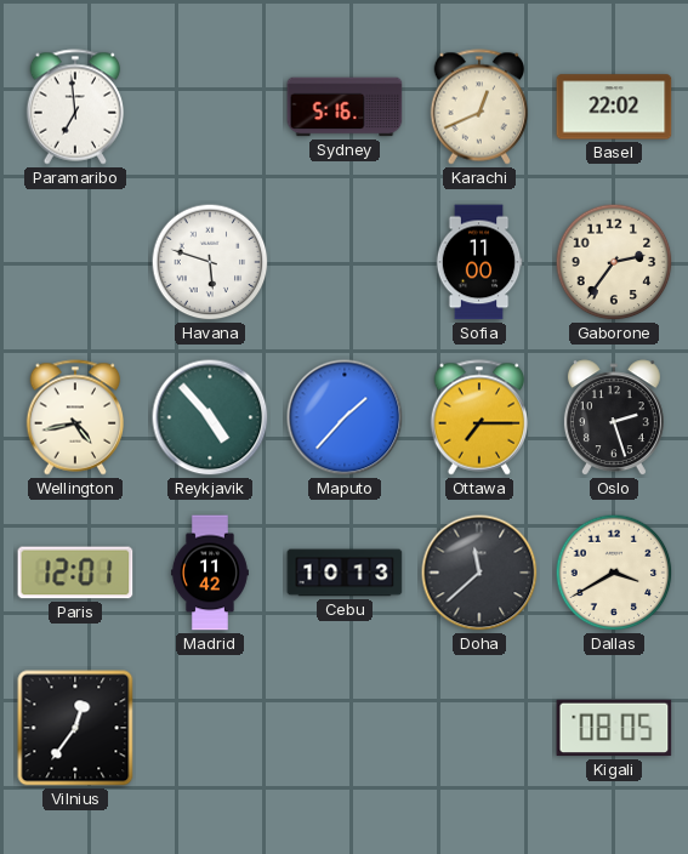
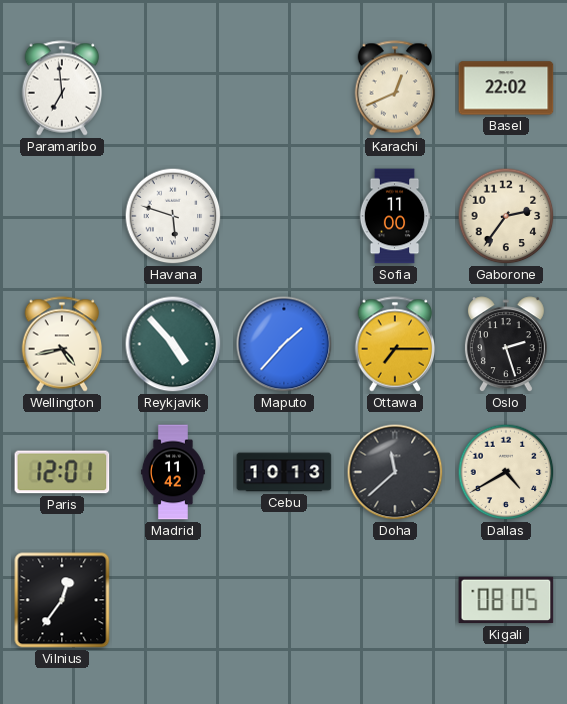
Sydney: 5:16 -> none
Dallas: 3:40 -> 4:40
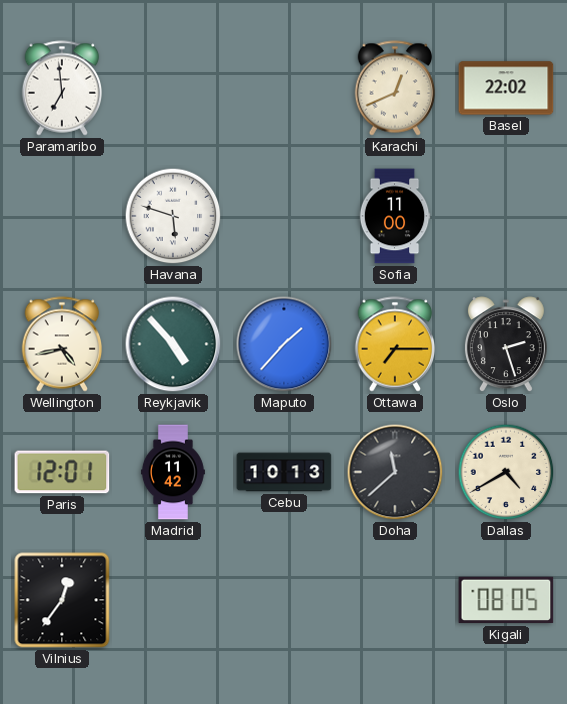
Gaborone: 2:36 -> none
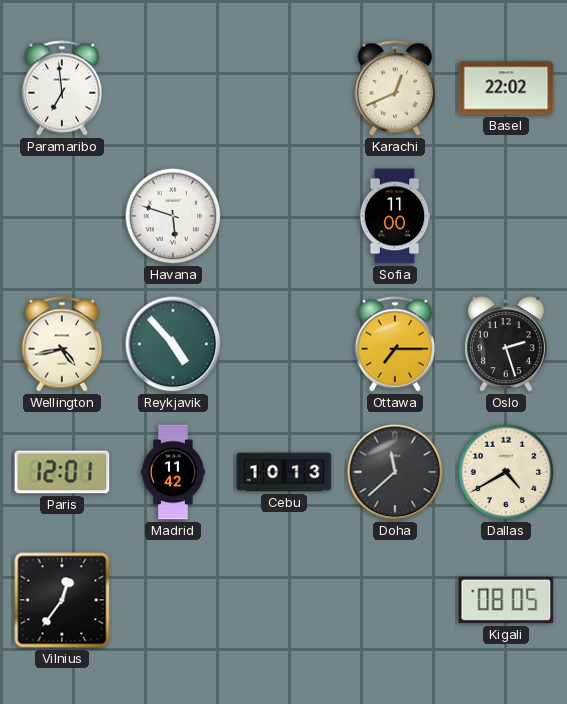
Maputo: 1:37 -> none
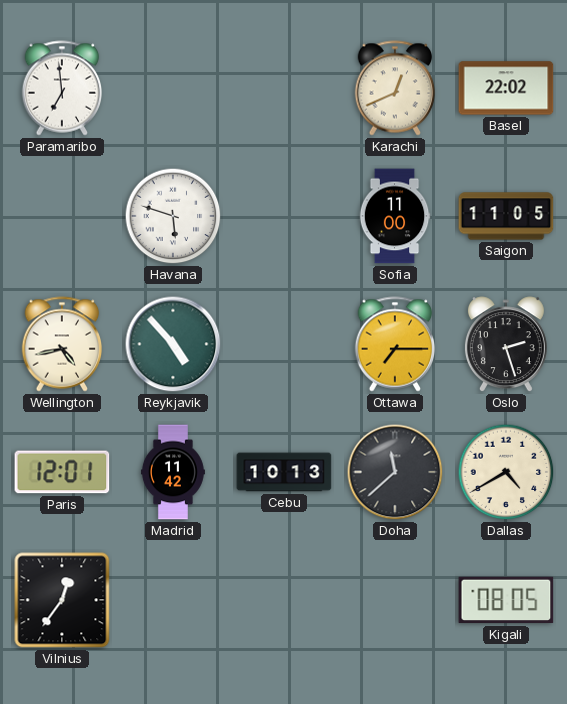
Saigon: none -> 11:05
